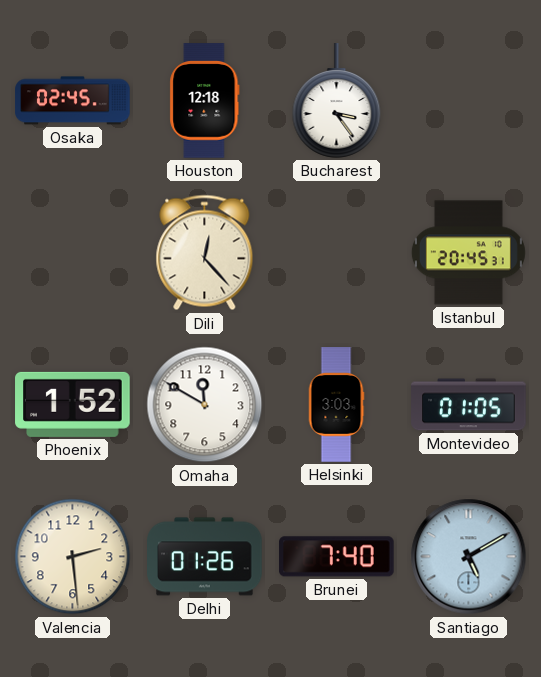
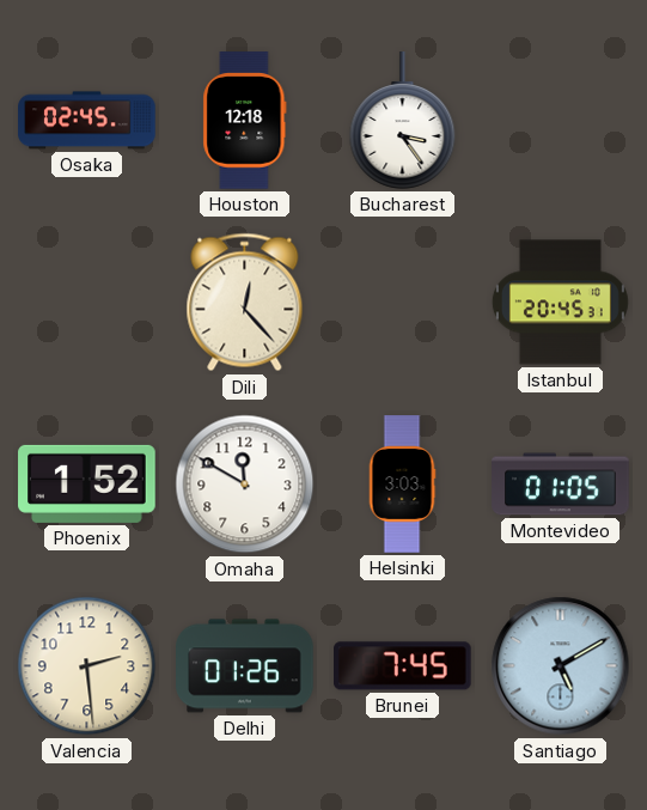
Brunei: 7:40 -> 7:45
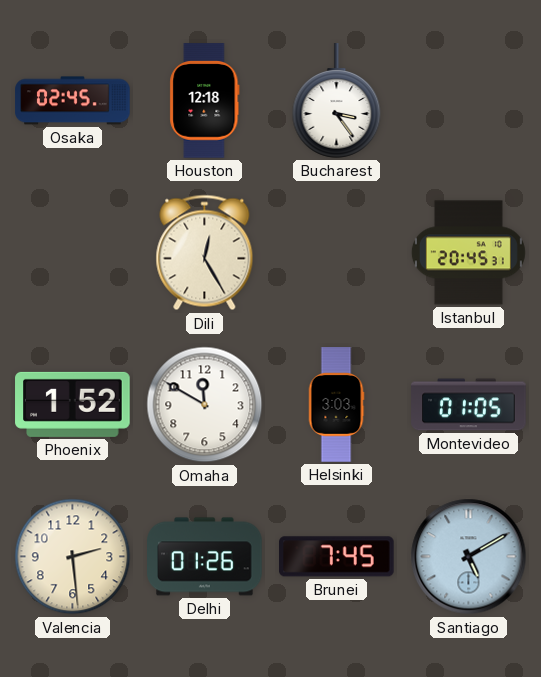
Dili: 12:23 -> 12:25
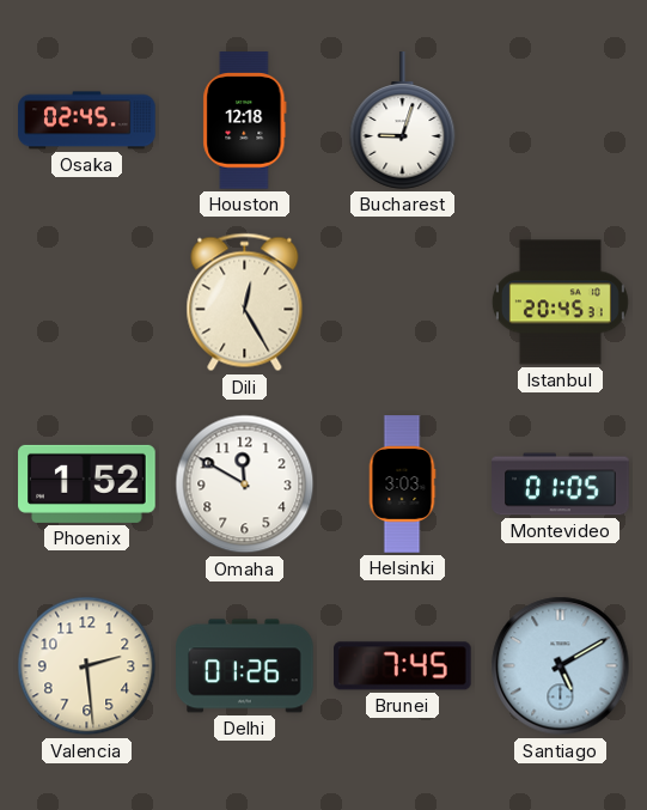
Bucharest: 3:24 -> 9:03
